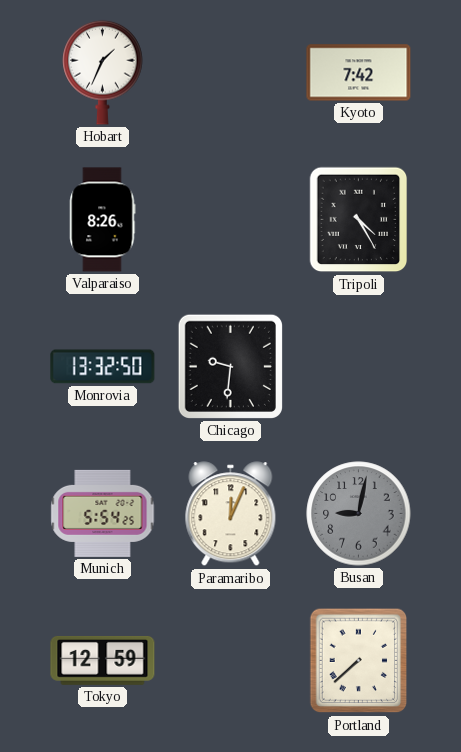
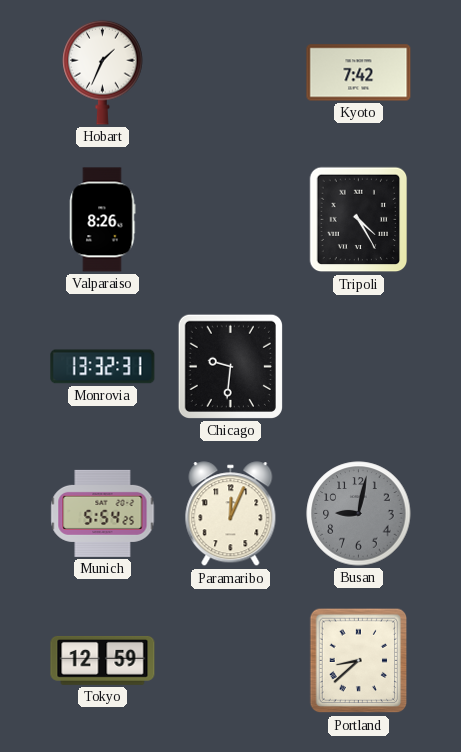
Monrovia: 13:32:50 -> 13:32:31
Portland: 7:38 -> 8:38
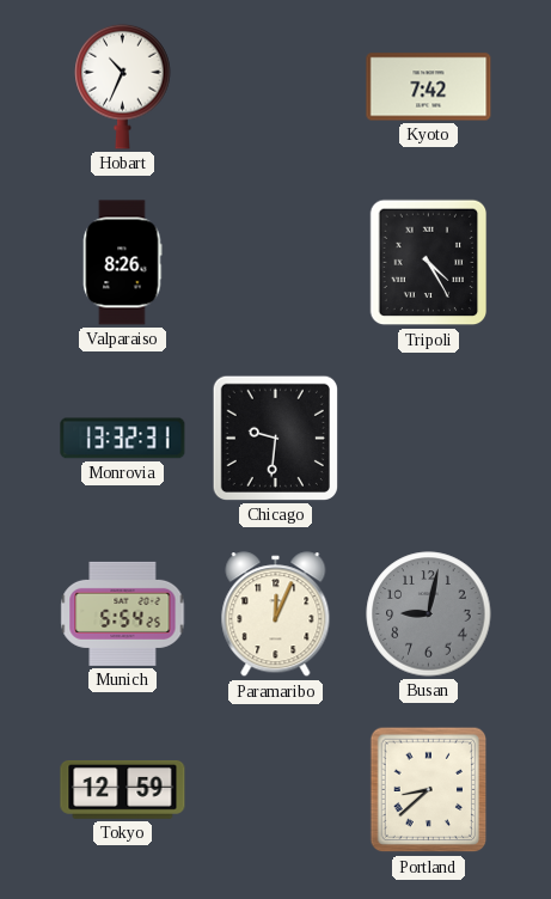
Hobart: 1:34 -> 10:34
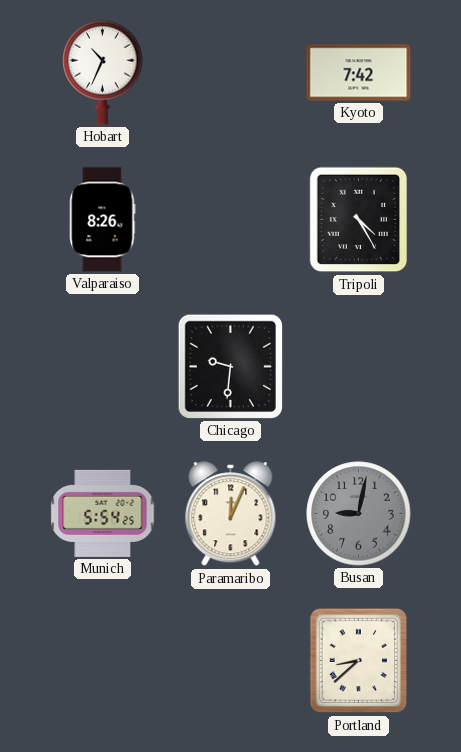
Monrovia: 13:32 -> none
Tokyo: 12:59 -> none
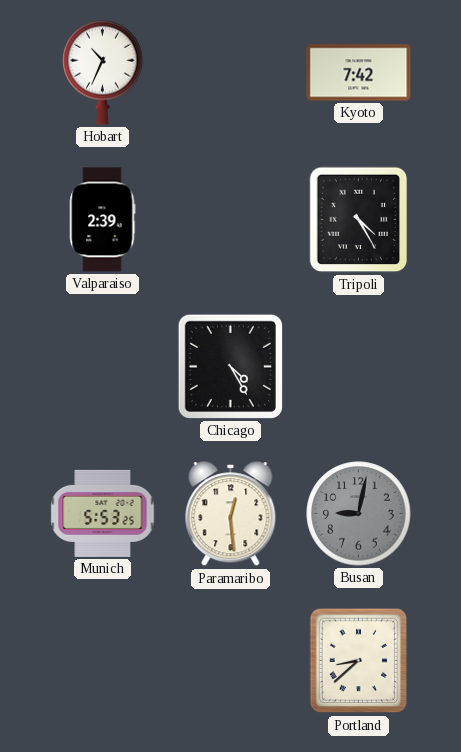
Valparaiso: 8:26 -> 2:39
Chicago: 9:31 -> 4:25
Munich: 5:54 -> 5:53
Paramaribo: 12:04 -> 12:29
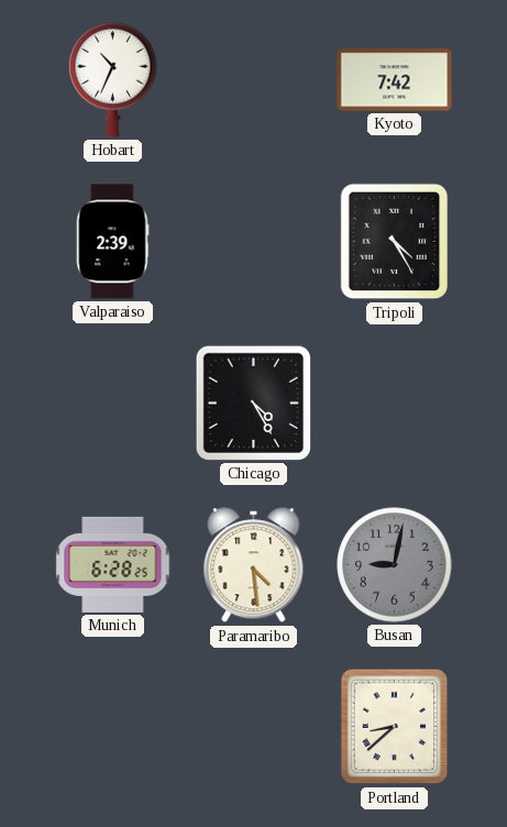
Munich: 5:53 -> 6:28
Paramaribo: 12:29 -> 4:29
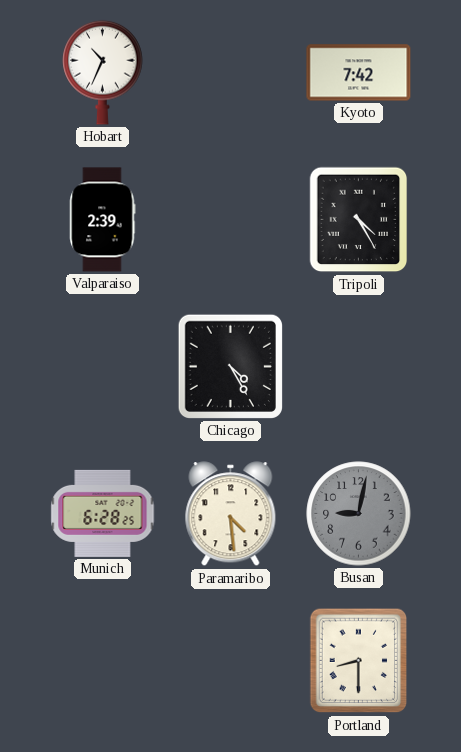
Portland: 8:38 -> 8:30
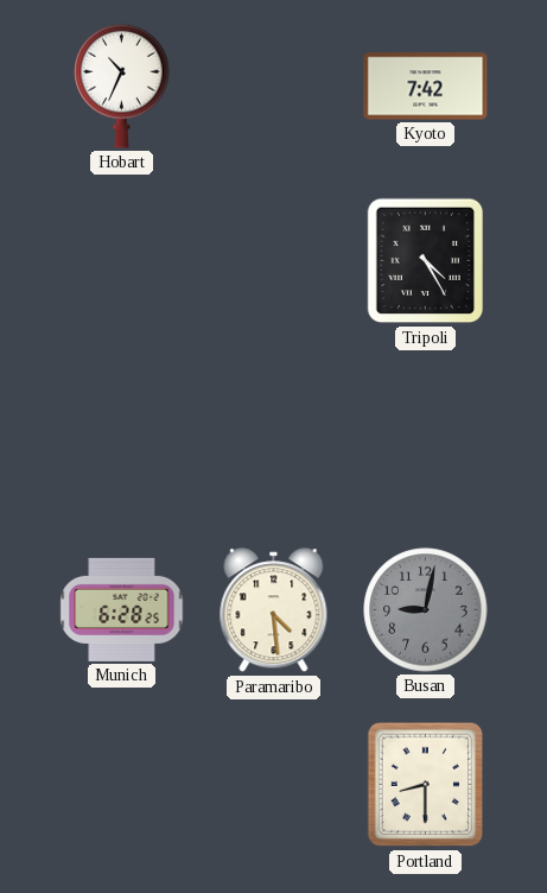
Valparaiso: 2:39 -> none
Chicago: 4:25 -> none
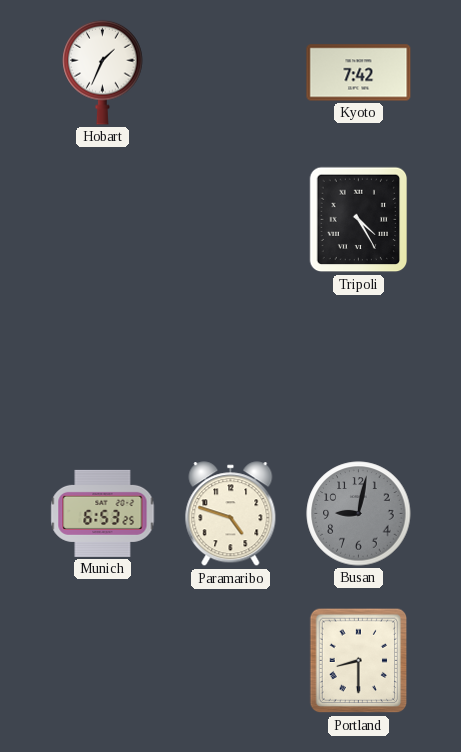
Hobart: 10:34 -> 1:34
Munich: 6:28 -> 6:53
Paramaribo: 4:29 -> 4:48
